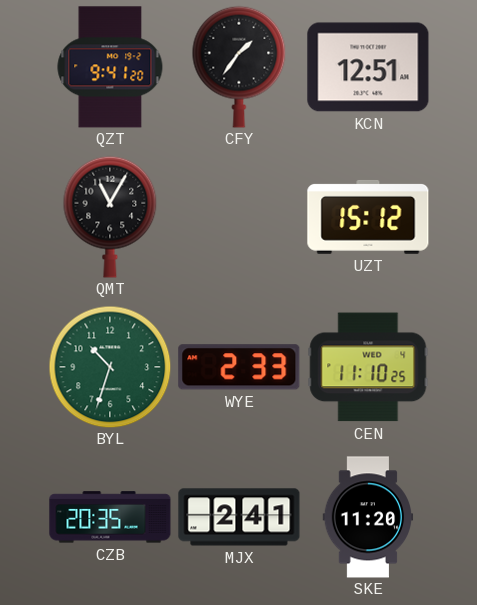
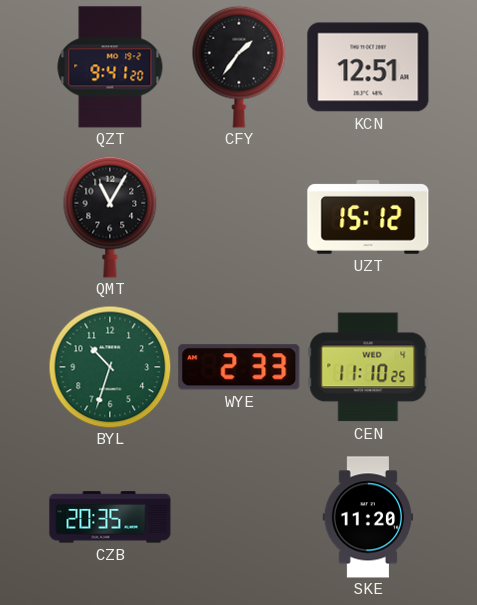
MJX: 2:41 -> none
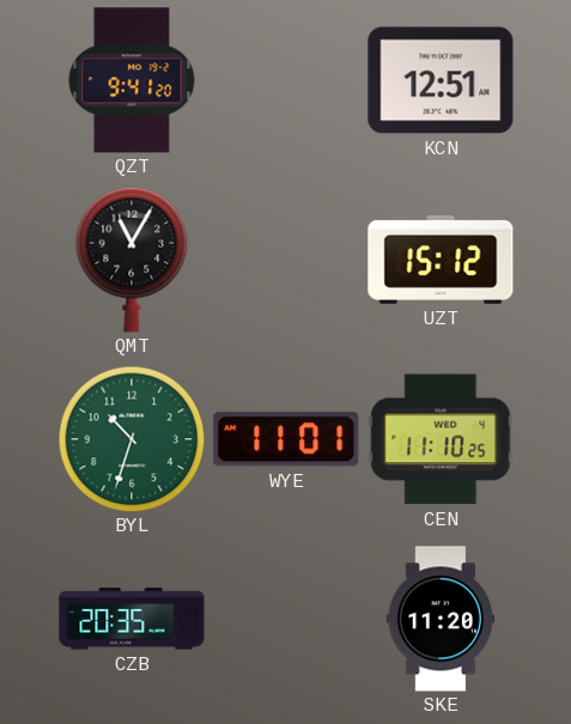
CFY: 1:36 -> none
WYE: 2:33 -> 11:01
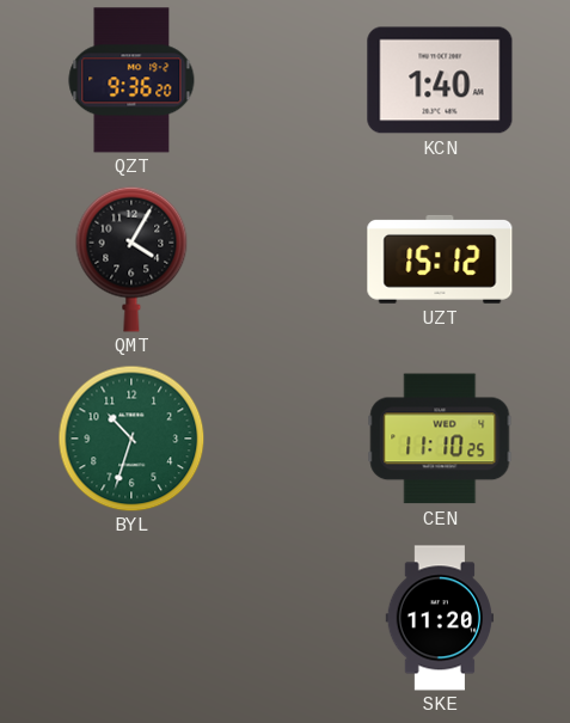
QZT: 9:41 -> 9:36
KCN: 12:51 -> 1:40
QMT: 11:05 -> 4:05
WYE: 11:01 -> none
CZB: 20:35 -> none
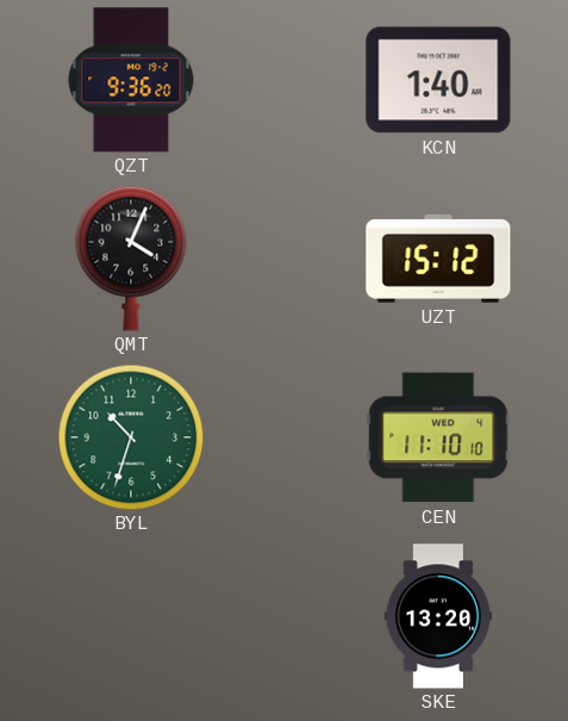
QMT: 4:05 -> 4:04
CEN: 11:10:25 -> 11:10:10
SKE: 11:20 -> 13:20
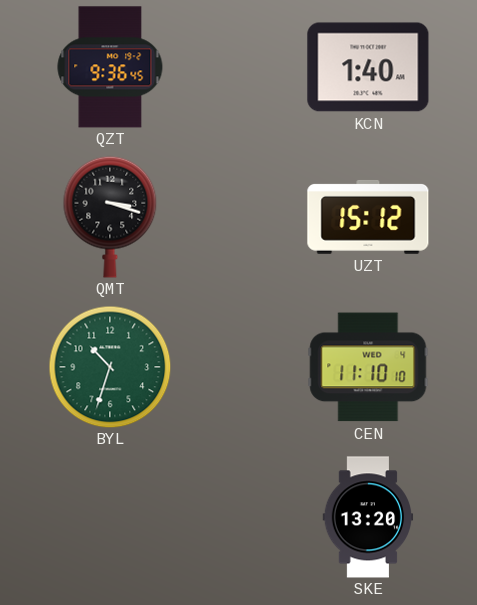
QZT: 9:36:20 -> 9:36:45
QMT: 4:04 -> 3:18
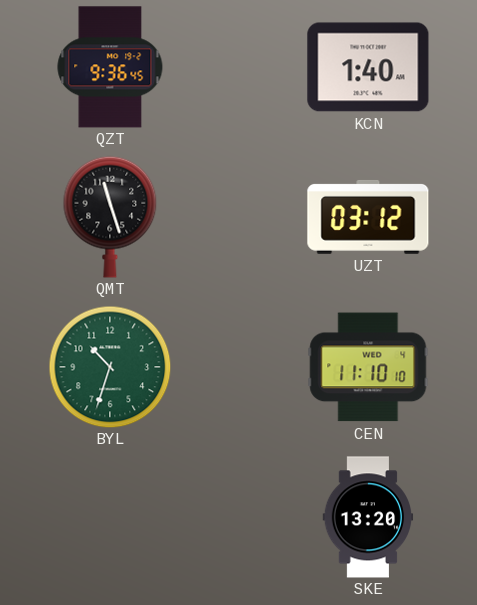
QMT: 3:18 -> 11:27
UZT: 15:12 -> 03:12
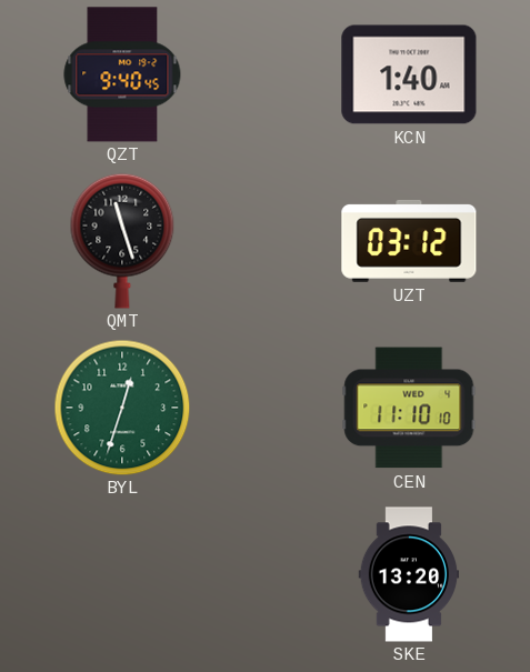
QZT: 9:36 -> 9:40
BYL: 10:33 -> 12:33
